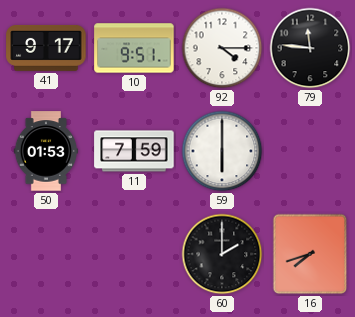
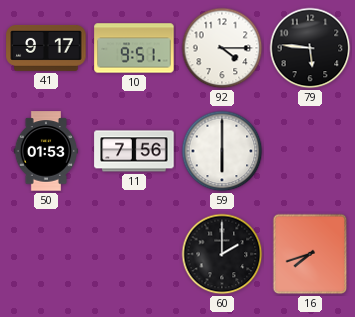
79: 11:46 -> 5:46
11: 7:59 -> 7:56
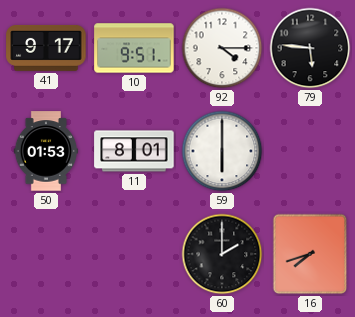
11: 7:56 -> 8:01
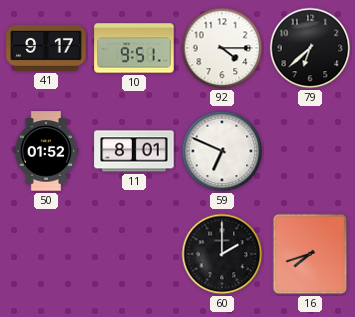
79: 5:46 -> 6:38
50: 01:53 -> 01:52
59: 6:00 -> 6:49
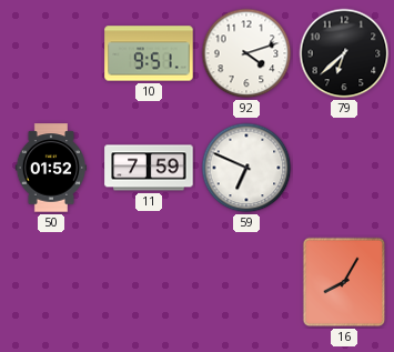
41: 9:17 -> none
92: 4:15 -> 4:12
11: 8:01 -> 7:59
60: 2:00 -> none
16: 7:42 -> 8:05
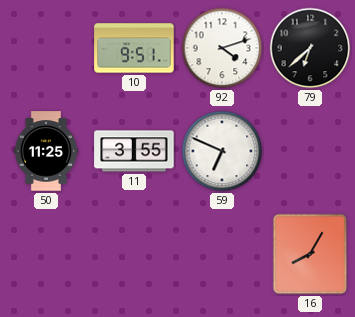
50: 01:52 -> 11:25
11: 7:59 -> 3:55
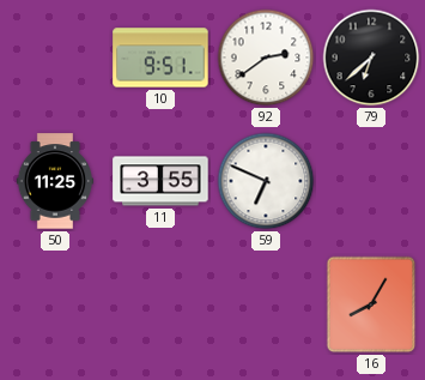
92: 4:12 -> 2:39
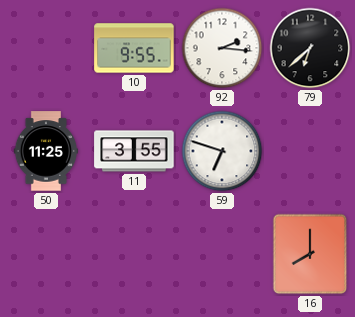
10: 9:51 -> 9:55
92: 2:39 -> 2:16
59: 6:49 -> 6:48
16: 8:05 -> 8:00
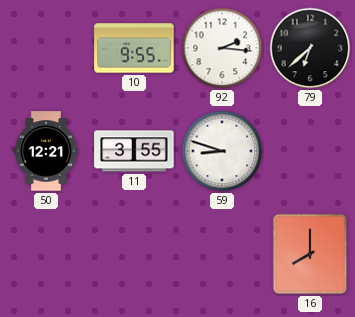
50: 11:25 -> 12:21
59: 6:48 -> 8:48
